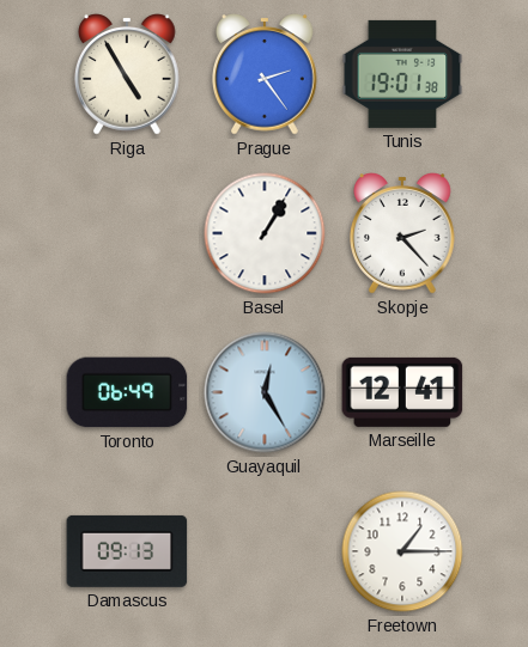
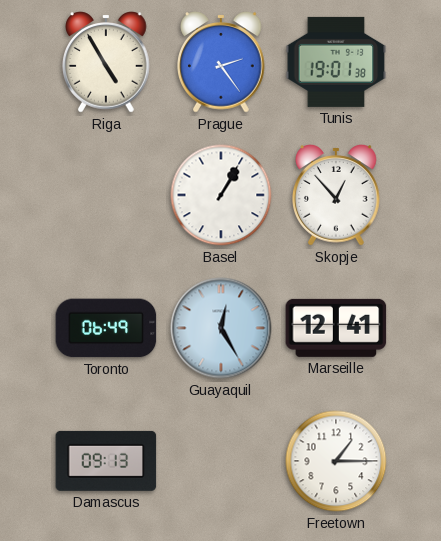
Skopje: 2:23 -> 12:53
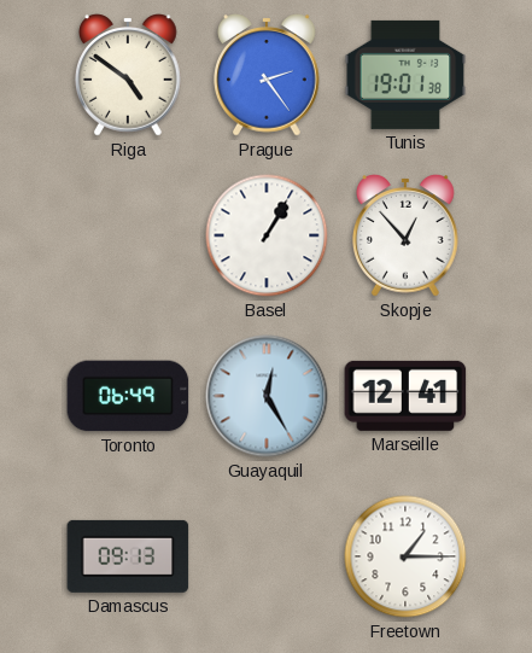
Riga: 4:55 -> 4:51
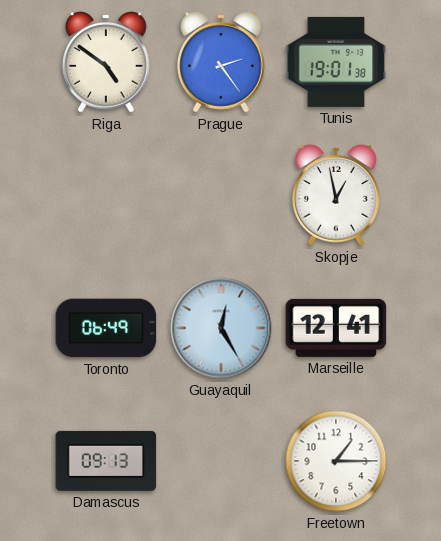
Basel: 1:05 -> none
Skopje: 12:53 -> 12:58
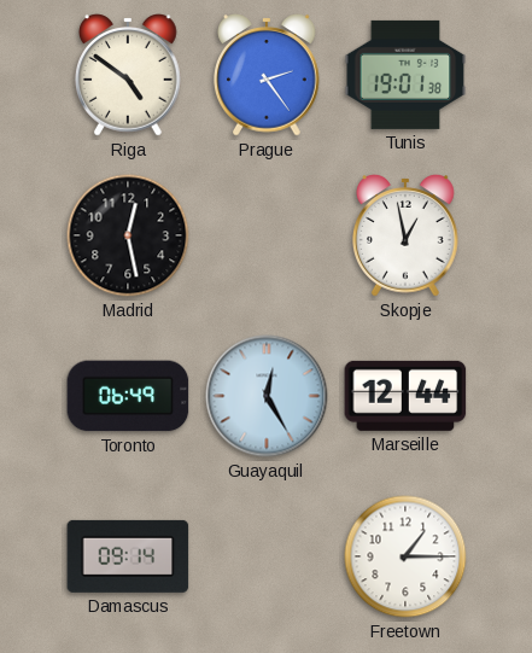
Madrid: none -> 12:28
Marseille: 12:41 -> 12:44
Damascus: 09:13 -> 09:14
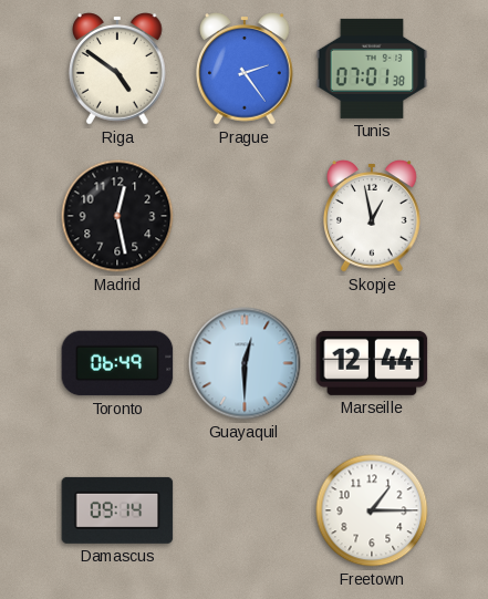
Tunis: 19:01 -> 07:01
Guayaquil: 12:25 -> 12:30
